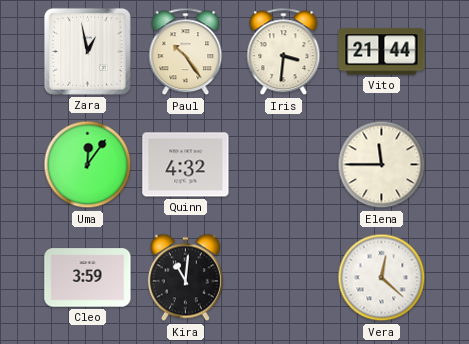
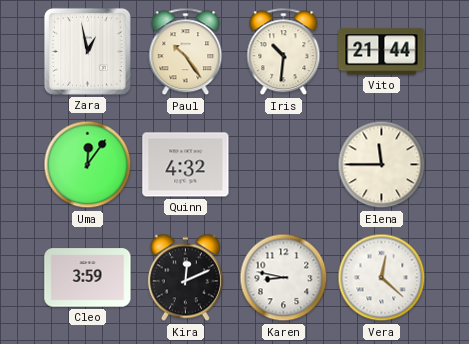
Iris: 3:31 -> 10:31
Kira: 11:01 -> 12:11
Karen: none -> 8:47
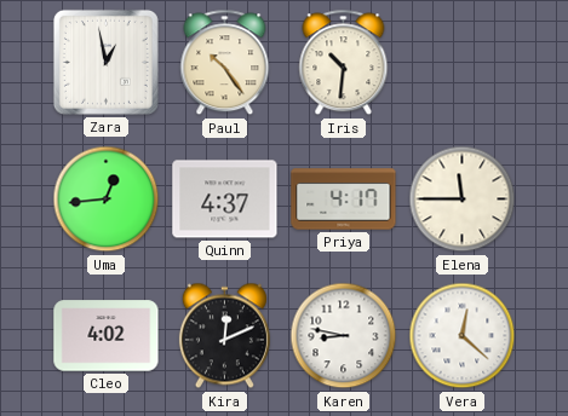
Vito: 21:44 -> none
Uma: 12:06 -> 12:44
Quinn: 4:32 -> 4:37
Priya: none -> 4:17
Cleo: 3:59 -> 4:02
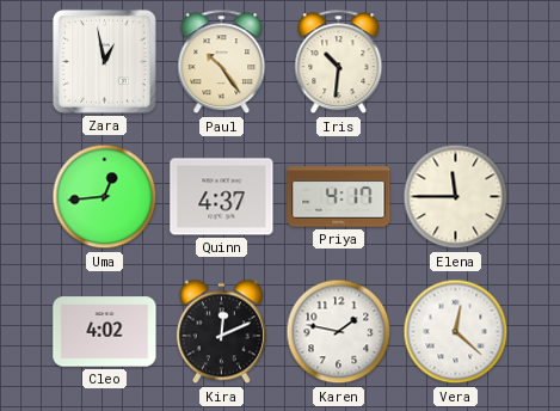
Karen: 8:47 -> 1:47
